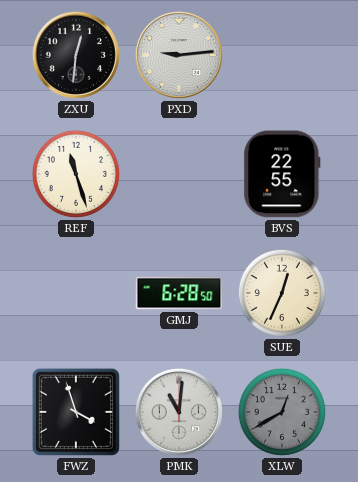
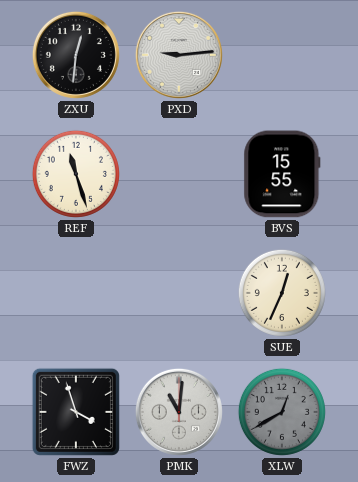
BVS: 22:55 -> 15:55
GMJ: 6:28 -> none
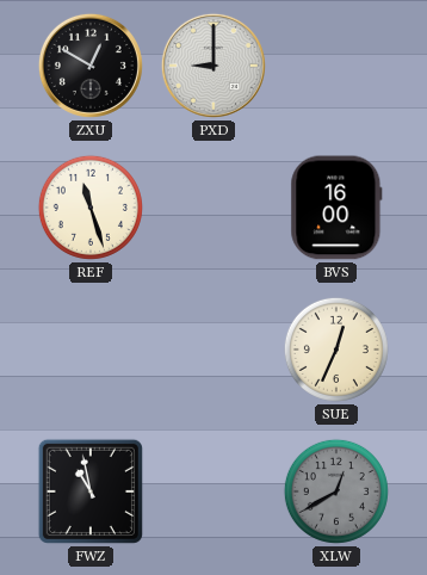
ZXU: 12:31 -> 12:50
PXD: 9:14 -> 9:00
BVS: 15:55 -> 16:00
FWZ: 3:57 -> 10:58
PMK: 11:01 -> none
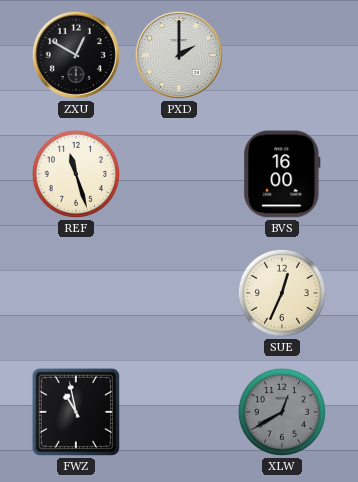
PXD: 9:00 -> 2:00
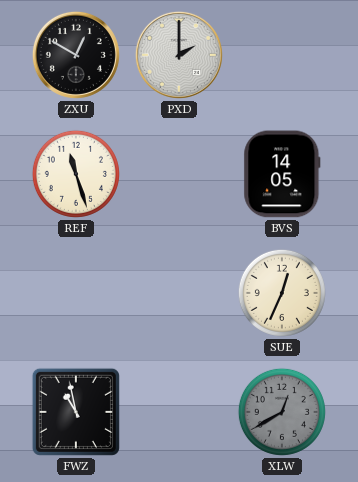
BVS: 16:00 -> 14:05
